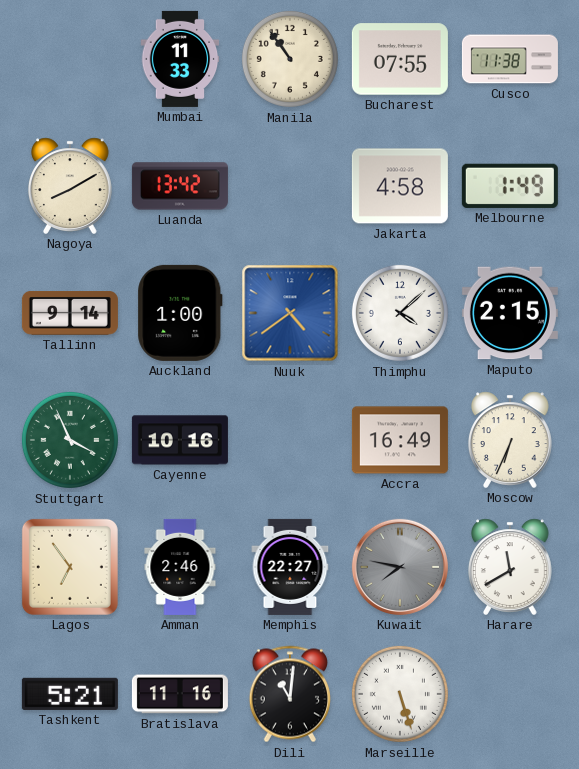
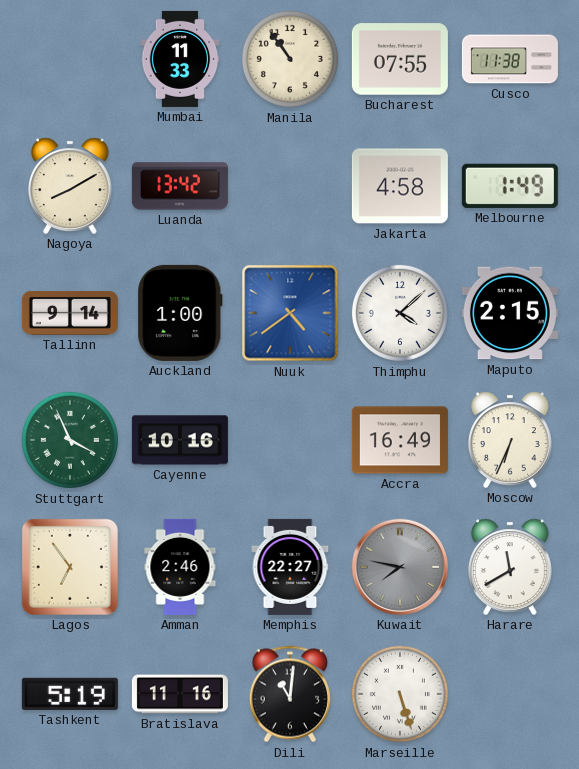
Tashkent: 5:21 -> 5:19
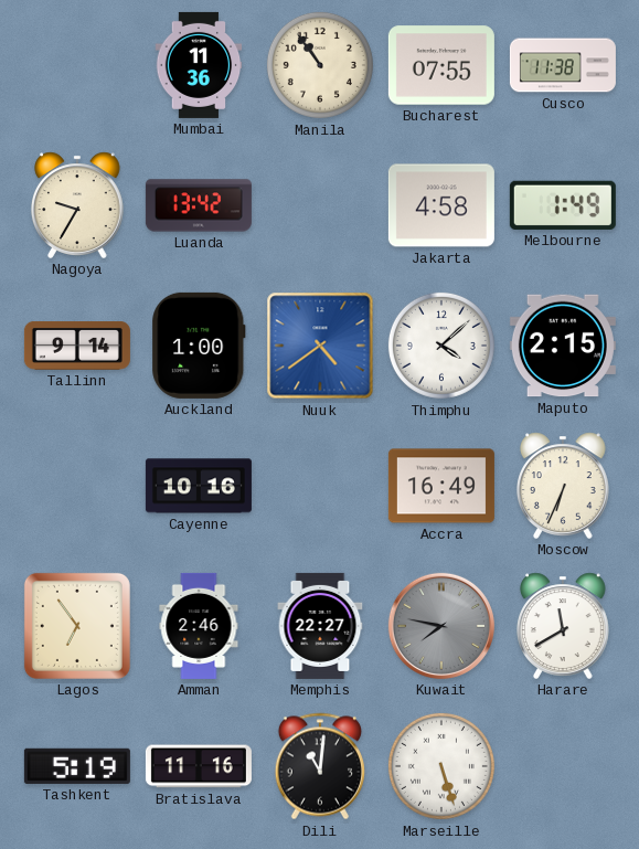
Mumbai: 11:33 -> 11:36
Nagoya: 8:10 -> 9:35
Stuttgart: 3:56 -> none
